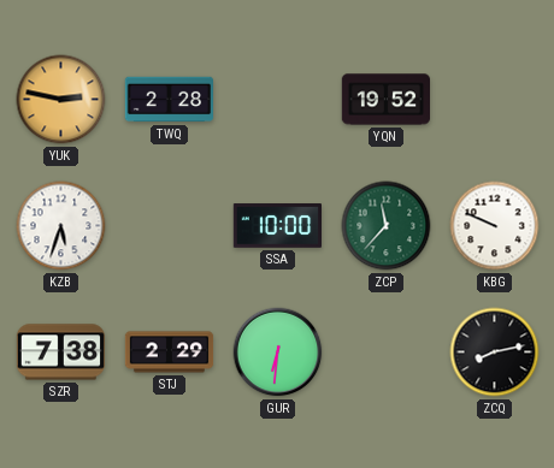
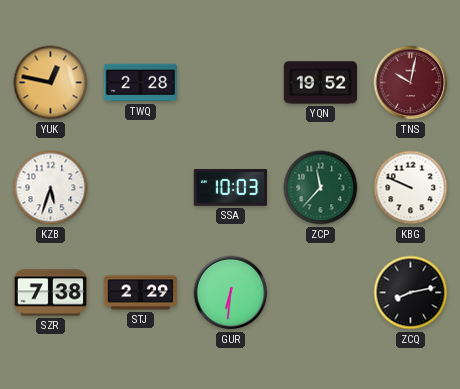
YUK: 2:47 -> 12:47
TNS: none -> 10:02
SSA: 10:00 -> 10:03
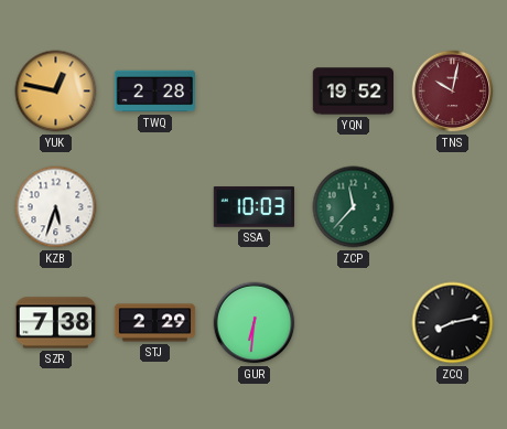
KBG: 9:49 -> none
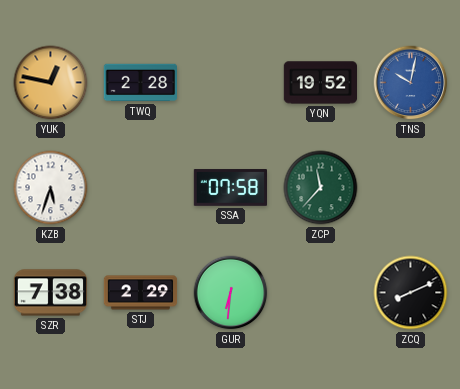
TNS dial: burgundy -> blue
SSA: 10:03 -> 07:58
ZCQ: 8:13 -> 8:11
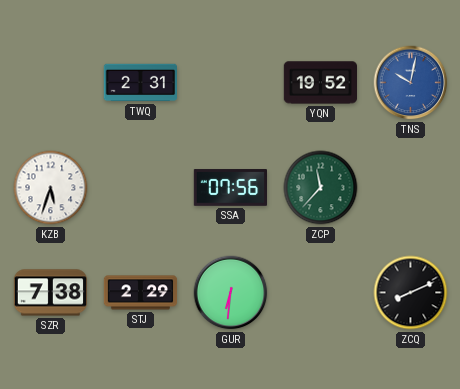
YUK: 12:47 -> none
TWQ: 2:28 -> 2:31
SSA: 07:58 -> 07:56
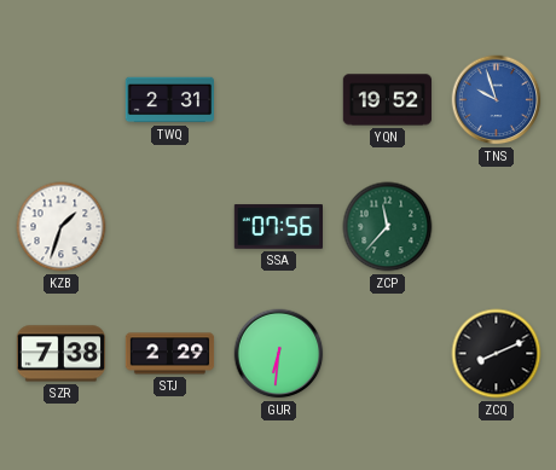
TNS: 10:02 -> 9:57
KZB: 5:33 -> 1:33
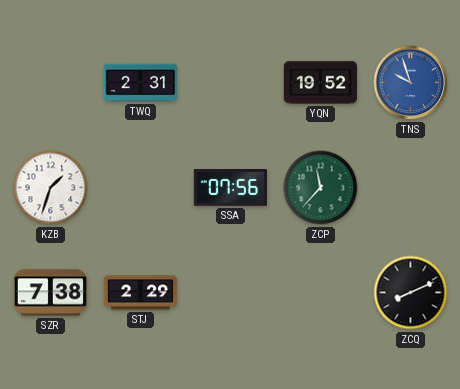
GUR: 6:31 -> none
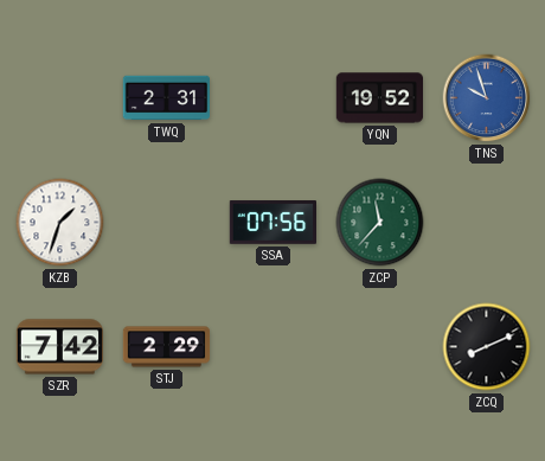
SZR: 7:38 -> 7:42
